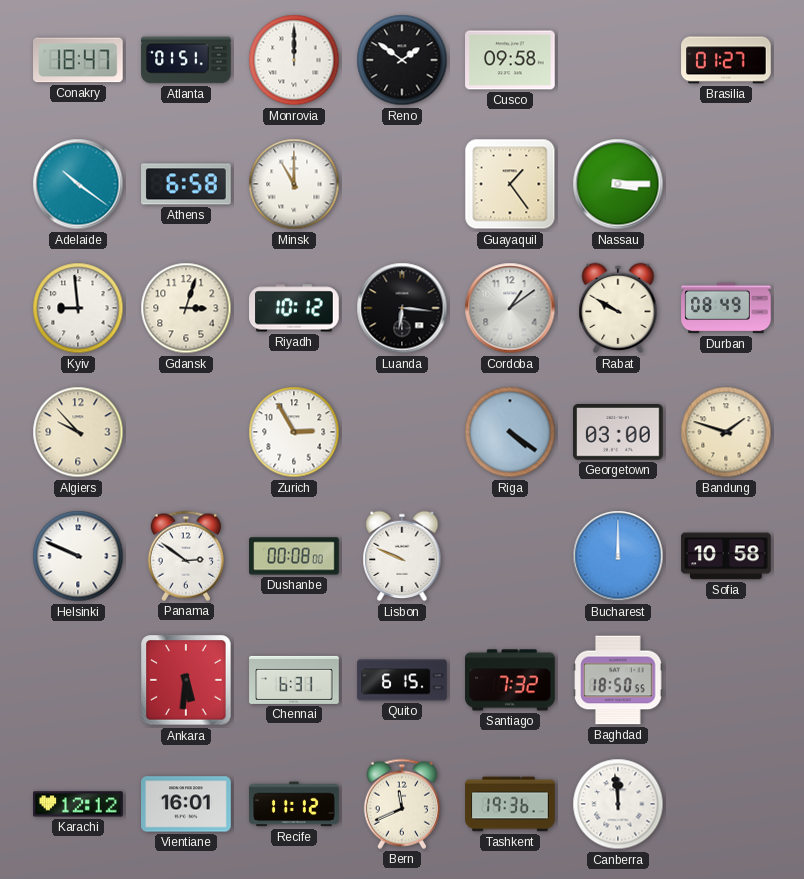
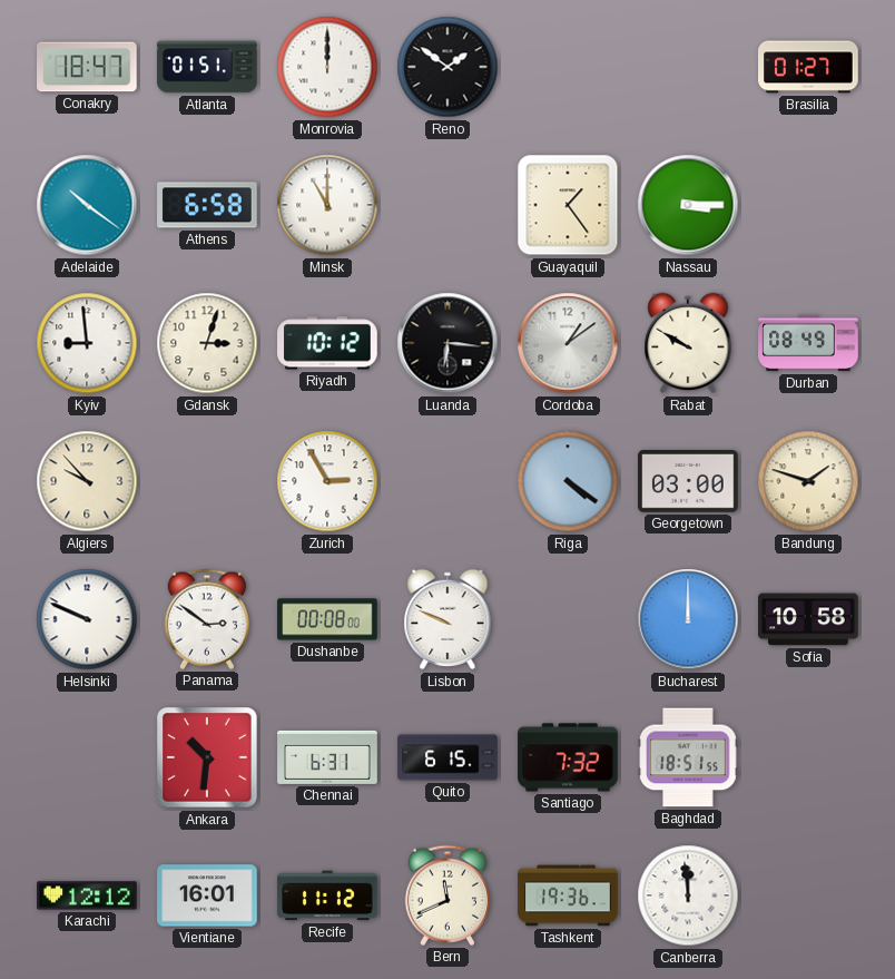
Cusco: 09:58 -> none
Ankara: 5:31 -> 10:31
Baghdad: 18:50 -> 18:51
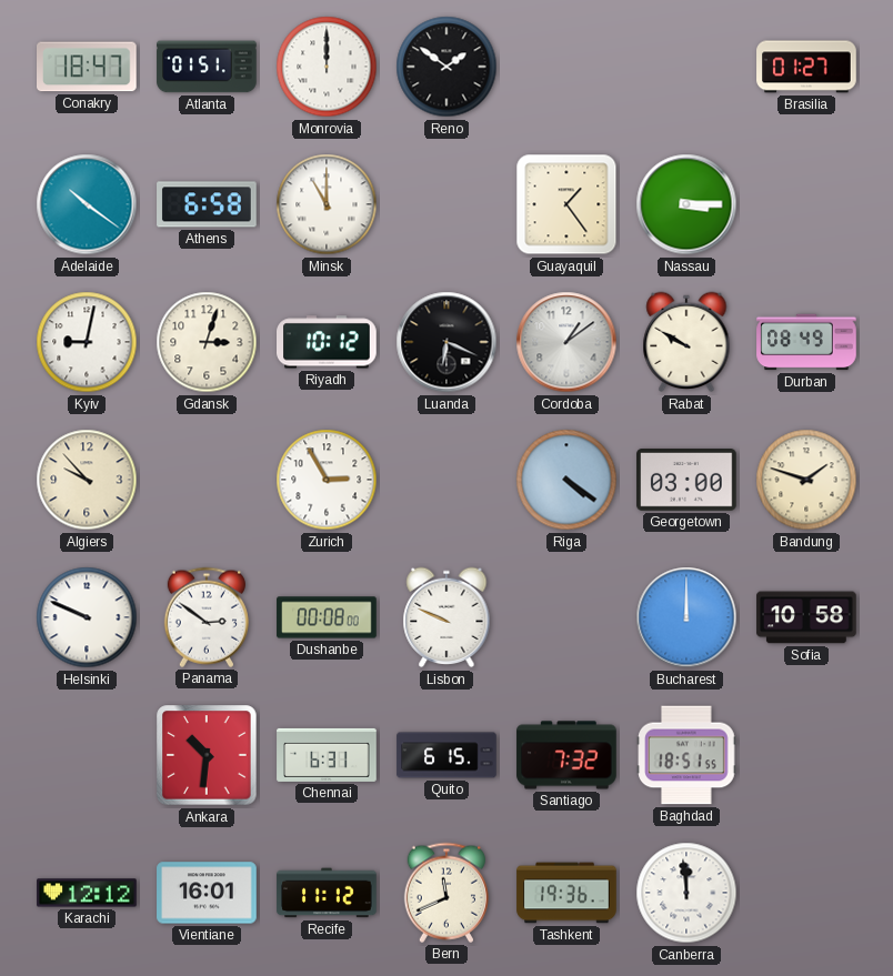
Kyiv: 8:59 -> 9:02
Luanda: 6:16 -> 6:19
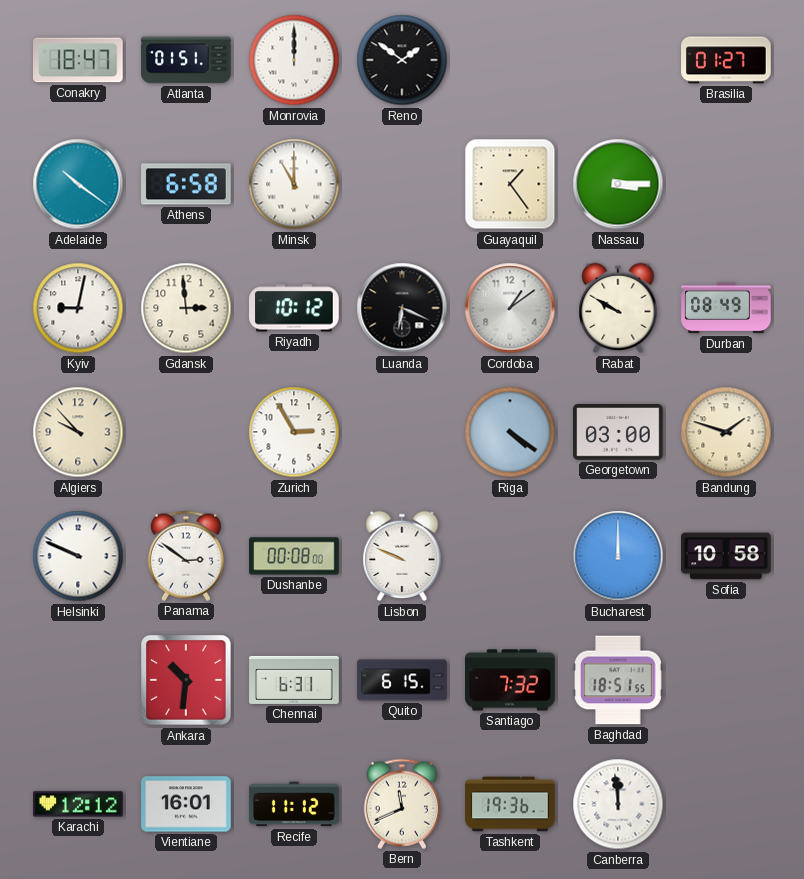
Gdansk: 3:03 -> 2:59
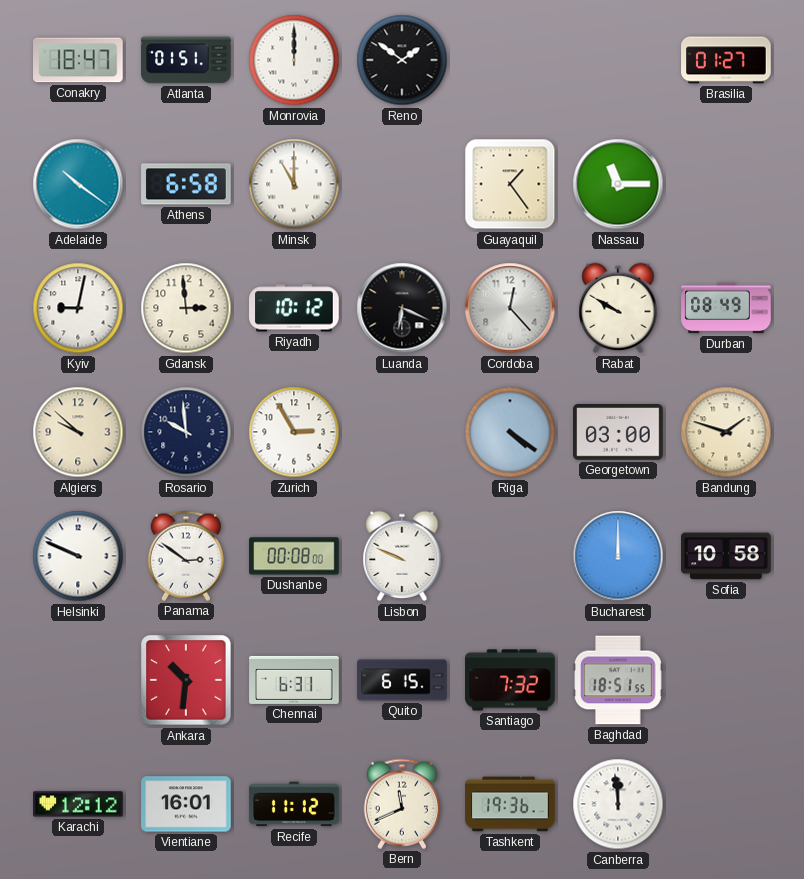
Nassau: 3:15 -> 11:15
Cordoba: 1:09 -> 12:23
Algiers: 9:53 -> 9:52
Rosario: none -> 9:59
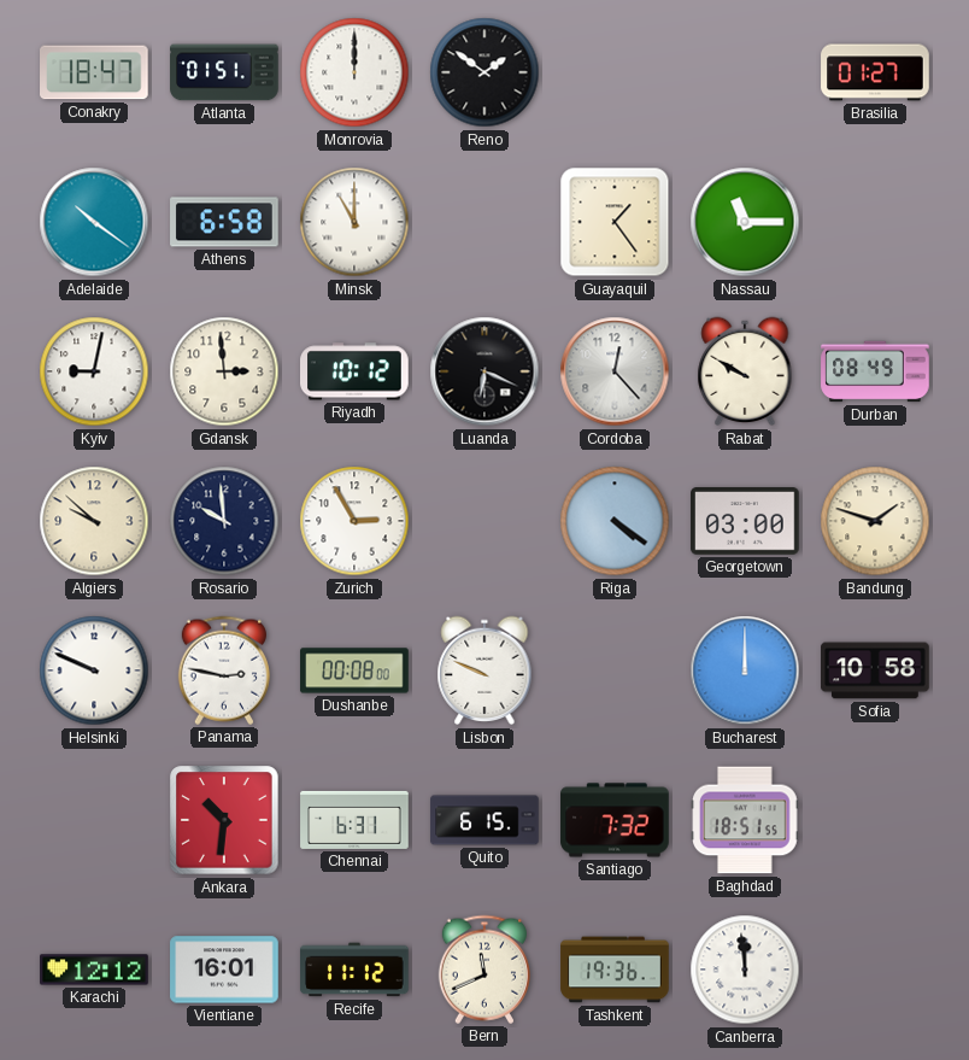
Panama: 2:51 -> 2:47
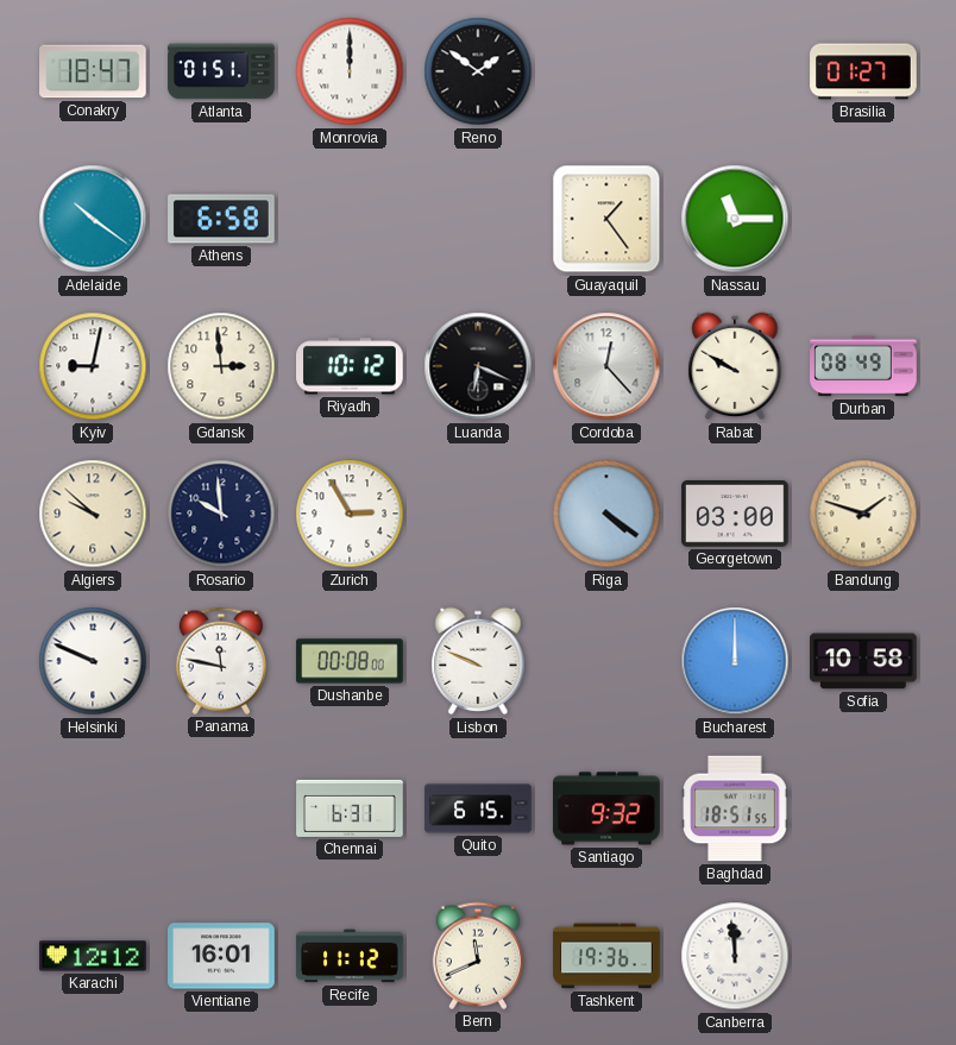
Minsk: 11:00 -> none
Panama: 2:47 -> 11:47
Ankara: 10:31 -> none
Santiago: 7:32 -> 9:32
